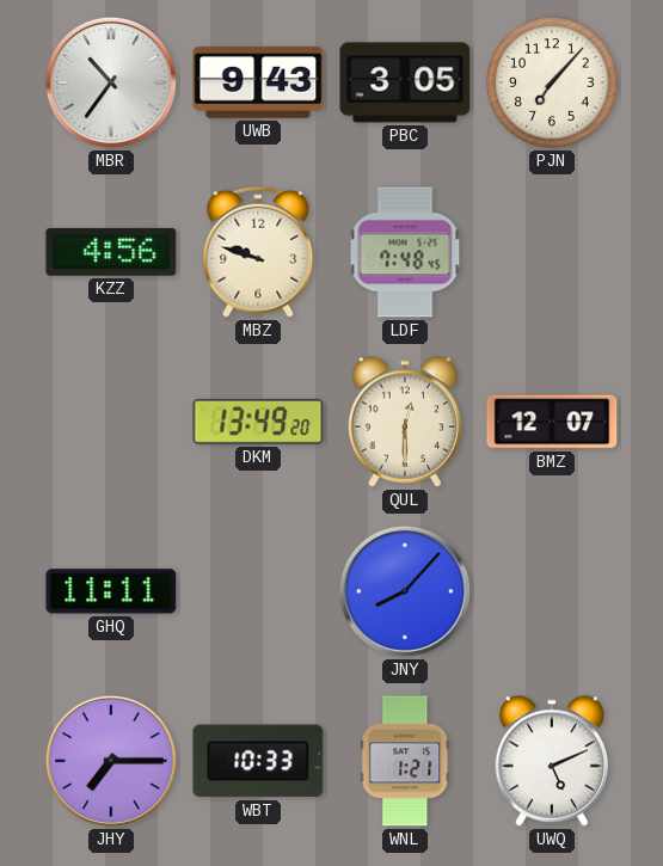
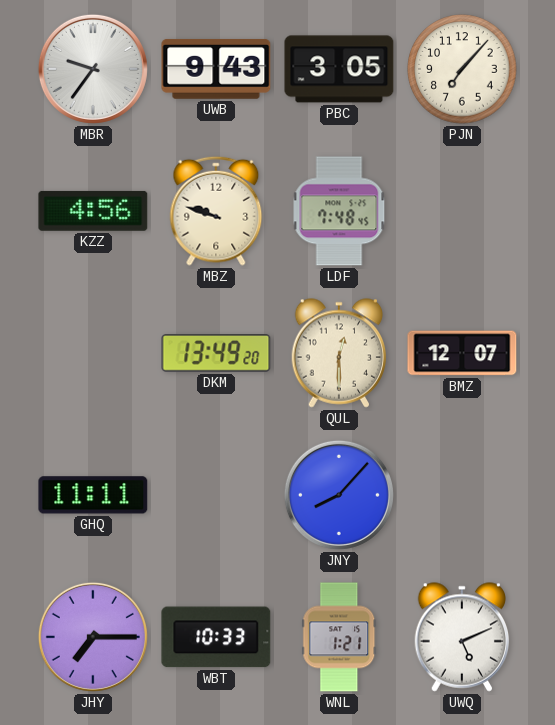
MBR: 10:36 -> 9:36
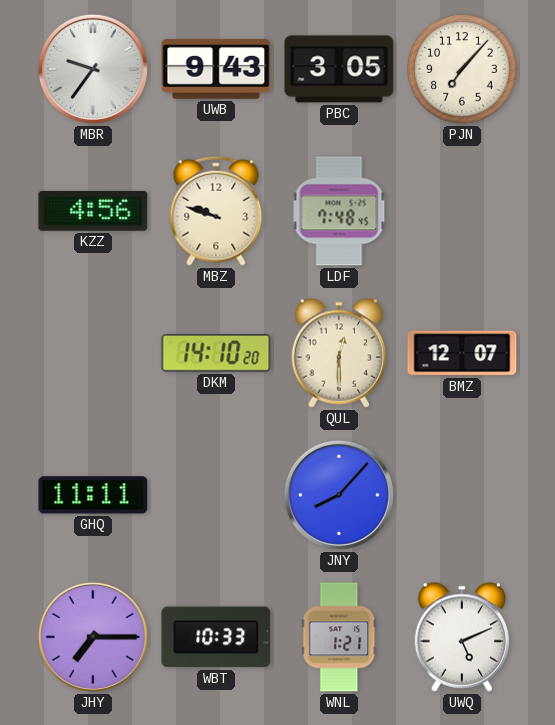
DKM: 13:49 -> 14:10
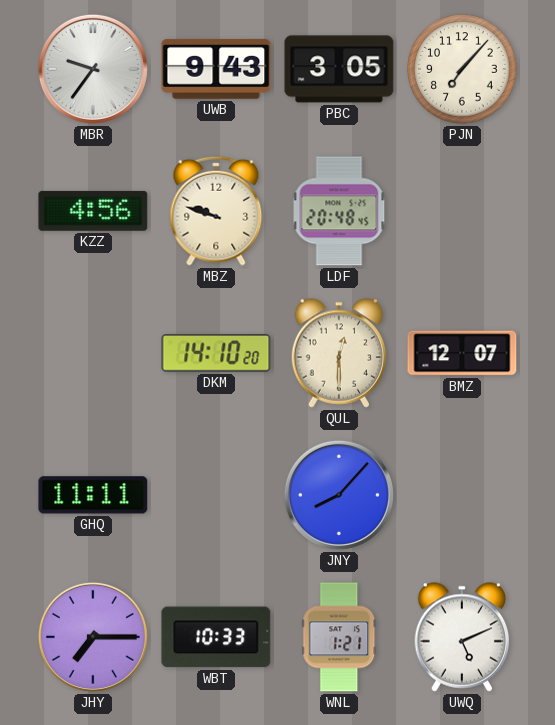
LDF: 7:48 -> 20:48
